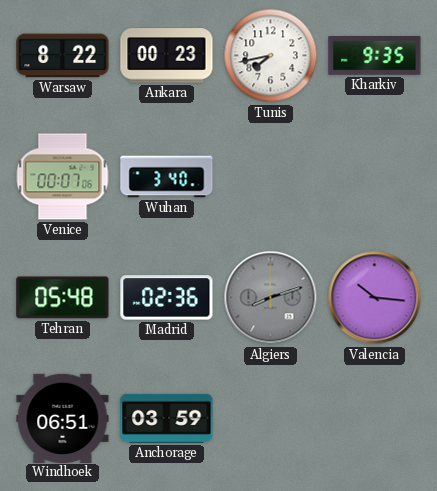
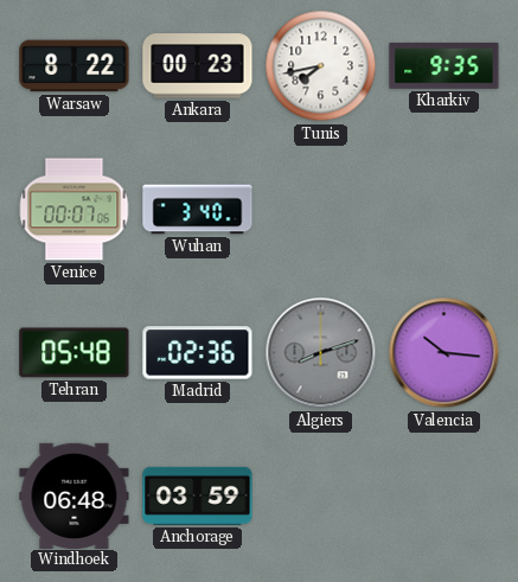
Windhoek: 06:51 -> 06:48
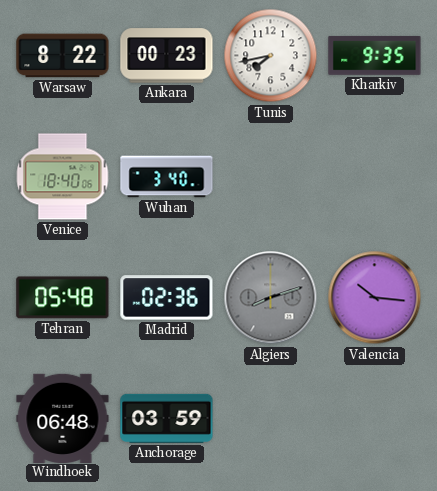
Venice: 00:07 -> 18:40
